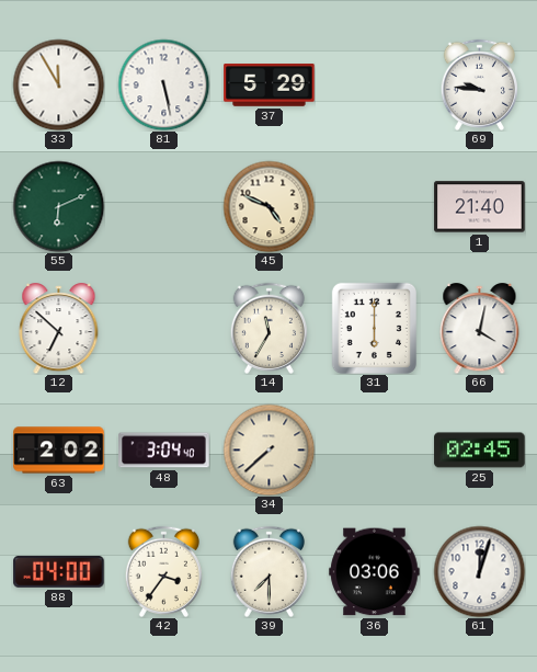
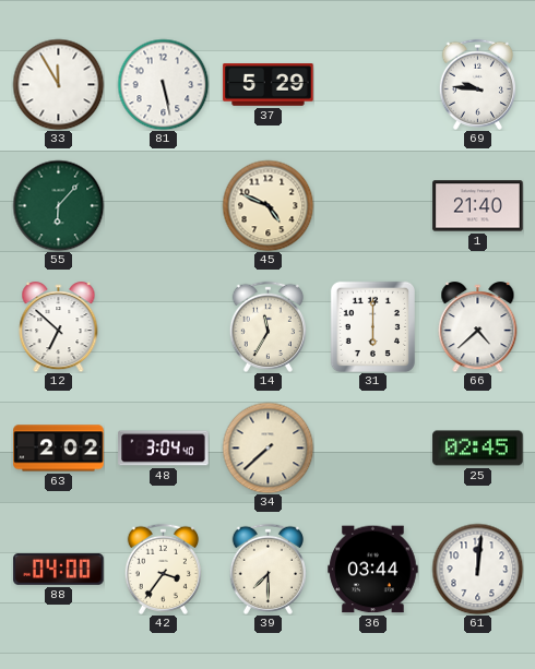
55: 6:11 -> 6:07
66: 4:02 -> 4:38
36: 03:06 -> 03:44
61: 12:03 -> 12:01
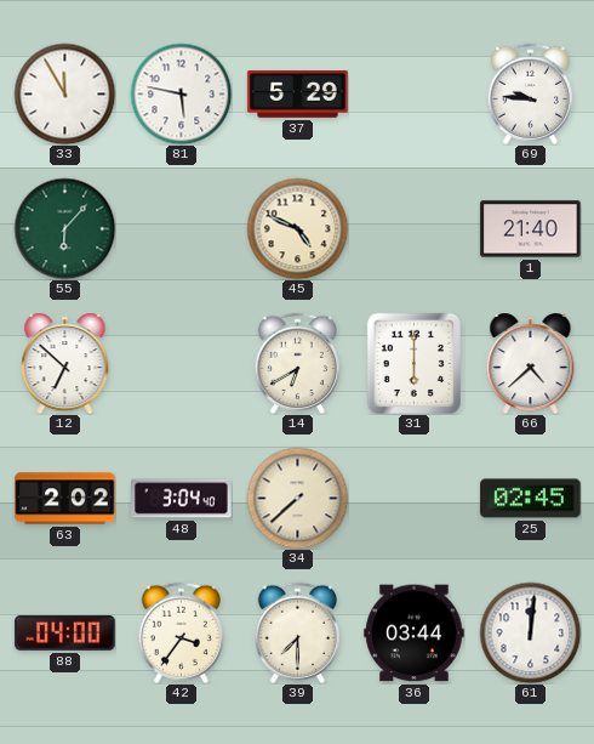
81: 5:28 -> 5:47
14: 11:35 -> 6:40
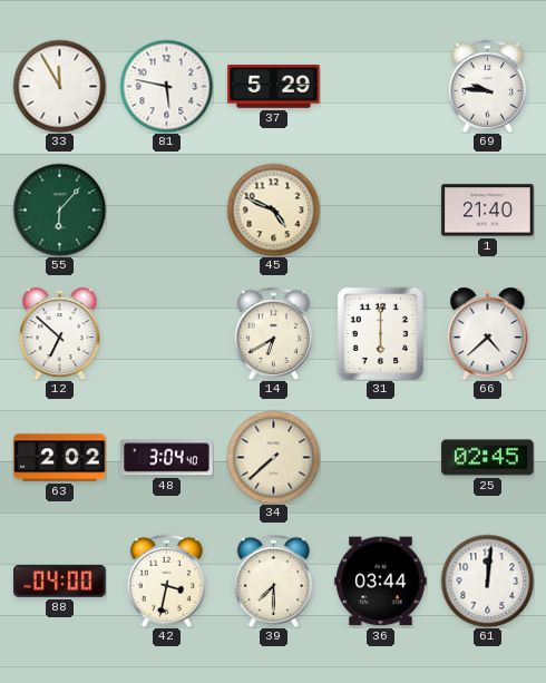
42: 3:36 -> 3:32
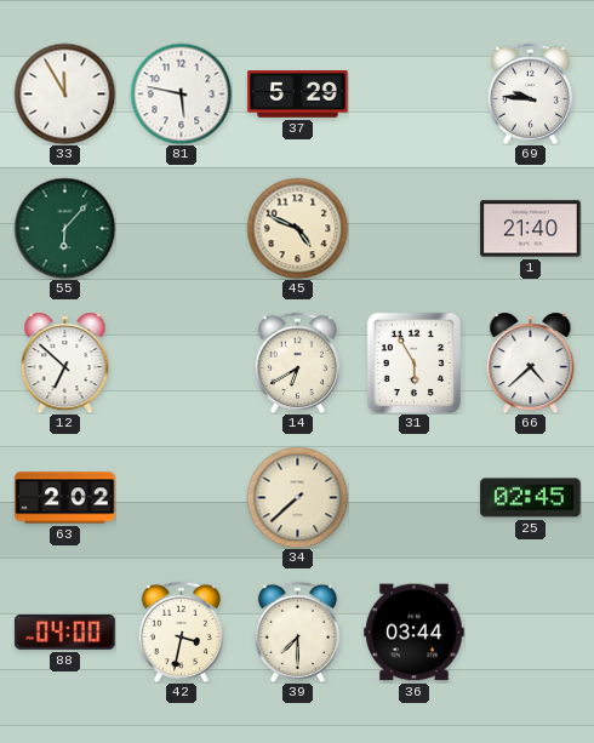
31: 6:00 -> 5:55
48: 3:04 -> none
61: 12:01 -> none
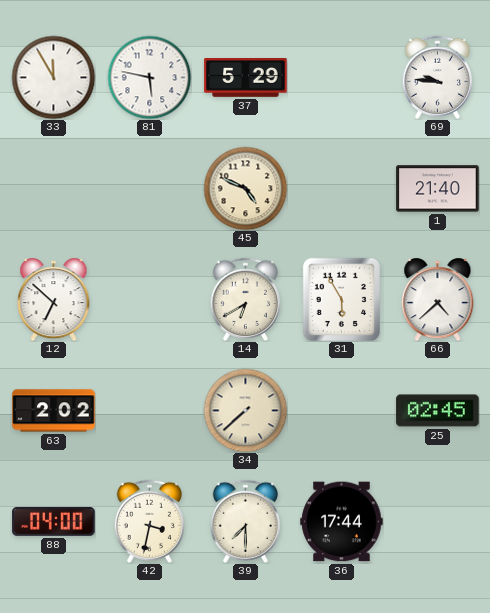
55: 6:07 -> none
36: 03:44 -> 17:44
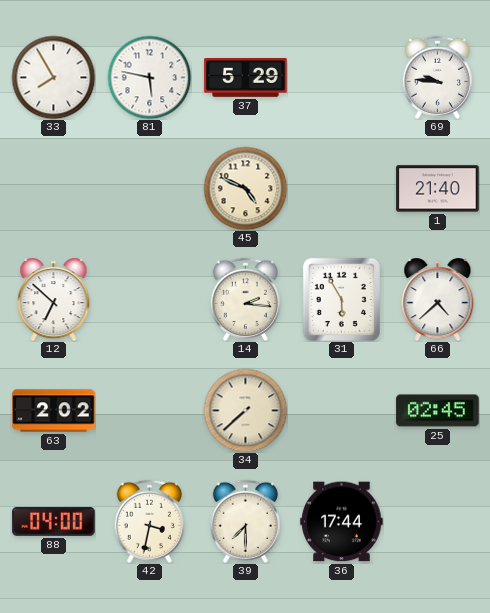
33: 11:55 -> 7:55
14: 6:40 -> 2:16
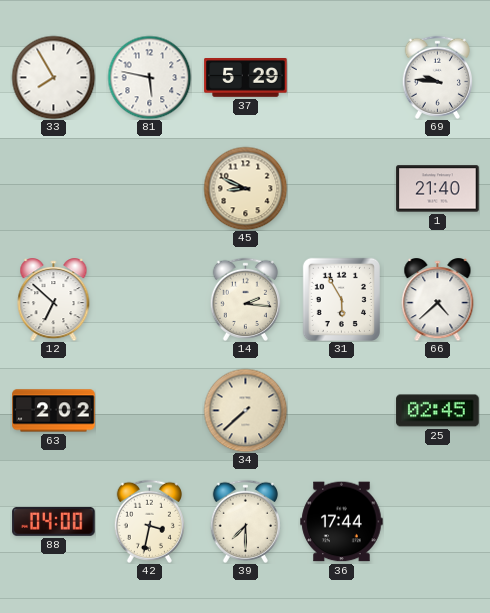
45: 4:49 -> 8:49
